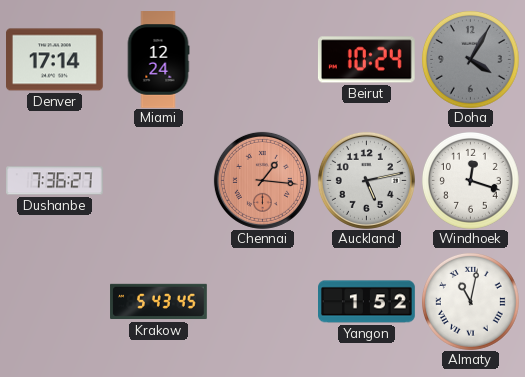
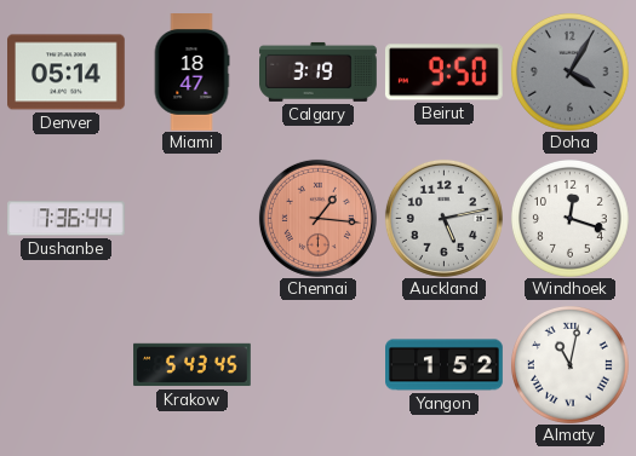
Denver: 17:14 -> 05:14
Miami: 12:24 -> 18:47
Calgary: none -> 3:19
Beirut: 10:24 -> 9:50
Dushanbe: 7:36:27 -> 7:36:44
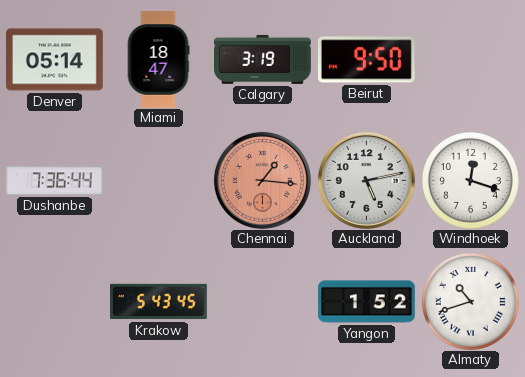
Doha: 4:05 -> none
Almaty: 11:02 -> 10:42
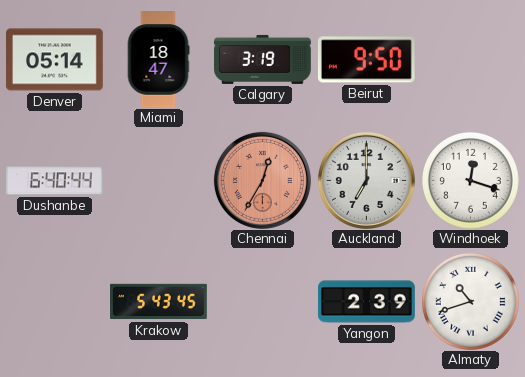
Dushanbe: 7:36 -> 6:40
Chennai: 1:16 -> 12:35
Auckland: 5:13 -> 7:00
Yangon: 1:52 -> 2:39
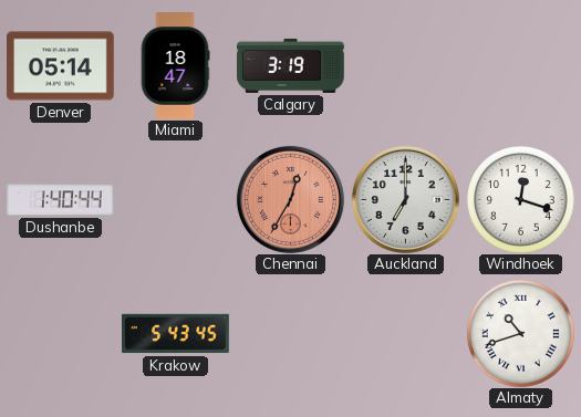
Beirut: 9:50 -> none
Dushanbe: 6:40 -> 1:40
Yangon: 2:39 -> none
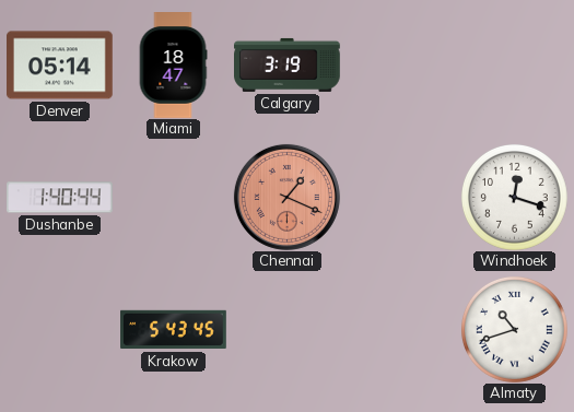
Chennai: 12:35 -> 1:19
Auckland: 7:00 -> none
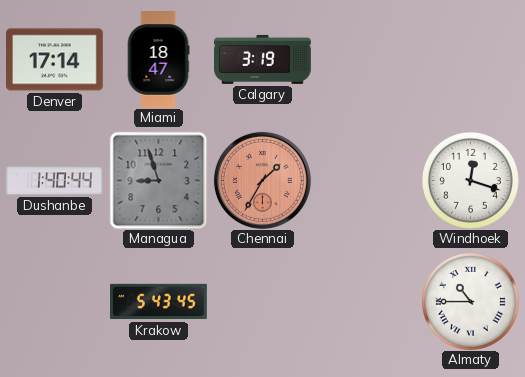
Denver: 05:14 -> 17:14
Managua: none -> 8:57
Chennai: 1:19 -> 1:35
Almaty: 10:42 -> 10:45
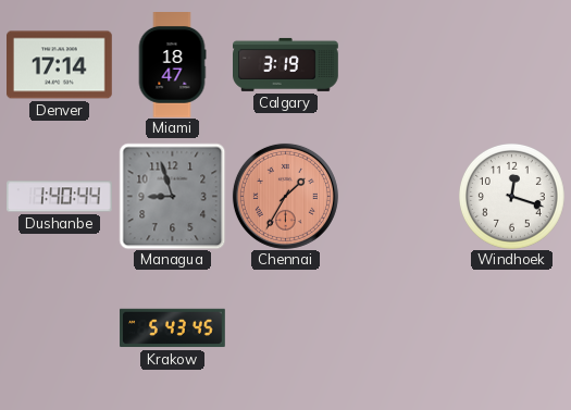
Almaty: 10:45 -> none
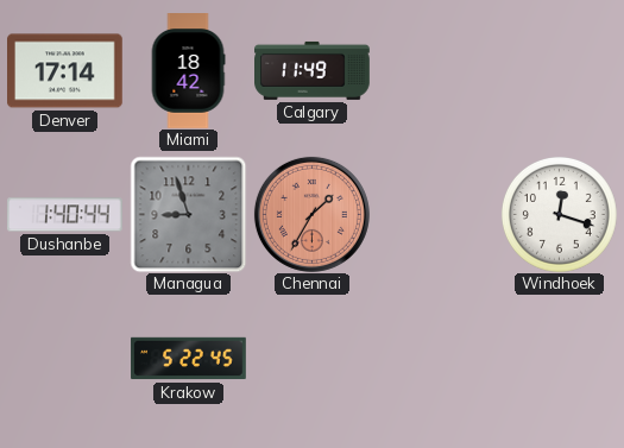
Miami: 18:47 -> 18:42
Calgary: 3:19 -> 11:49
Krakow: 5:43 -> 5:22
